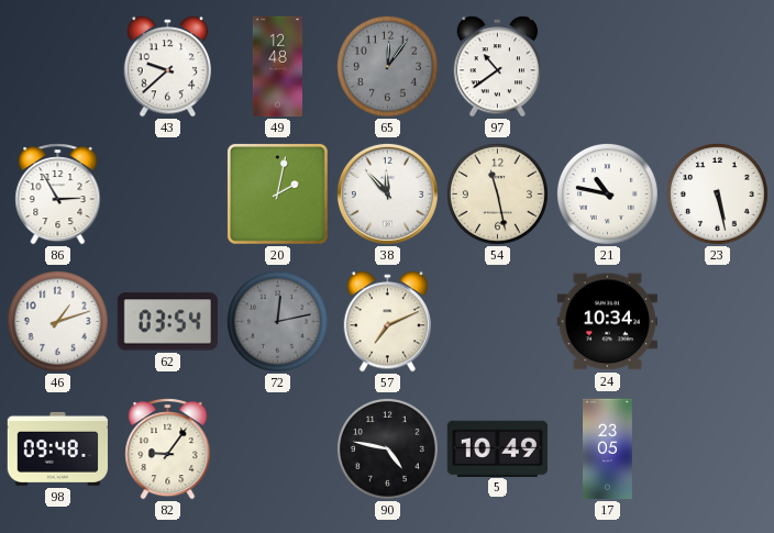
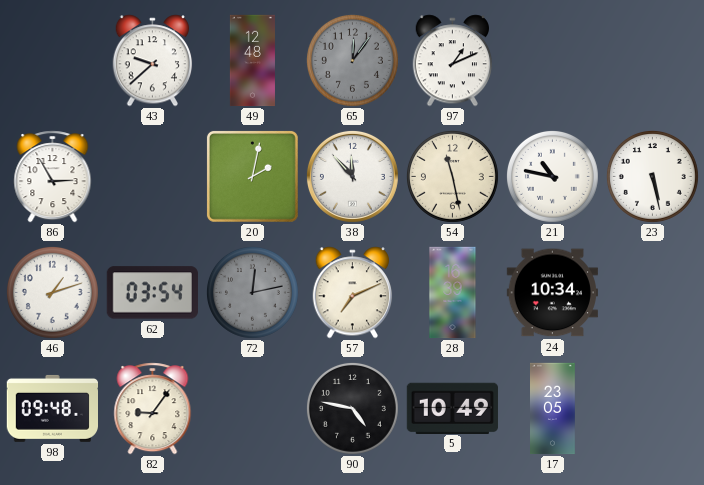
97: 10:39 -> 1:11
28: none -> 16:39
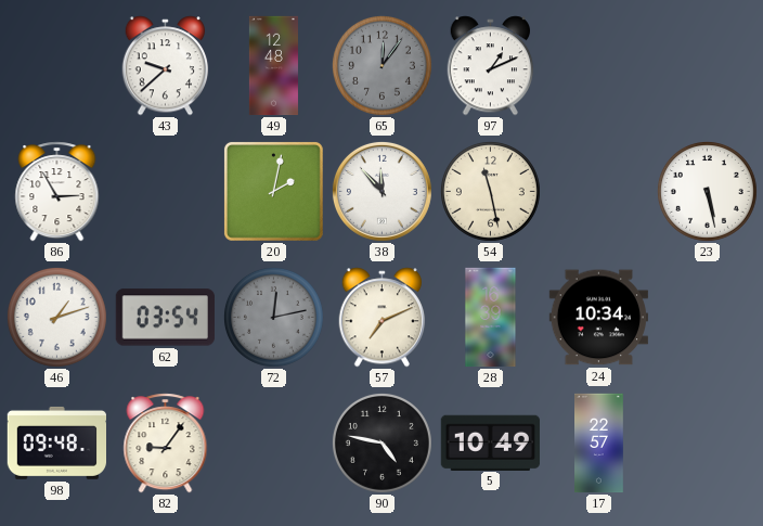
21: 10:47 -> none
17: 23:05 -> 22:57
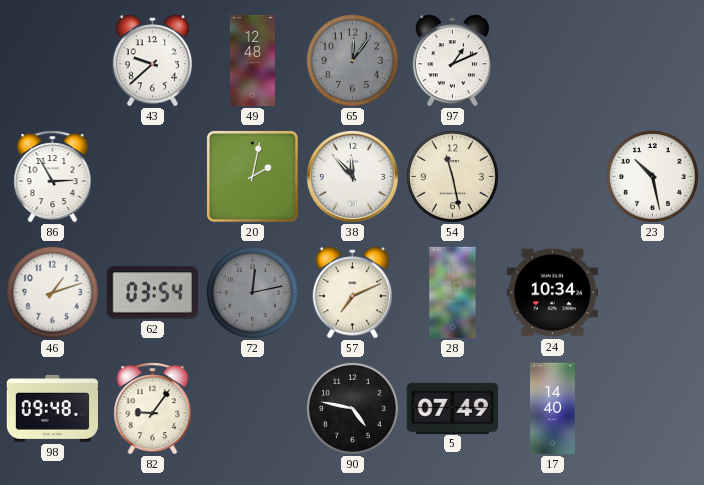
23: 5:28 -> 10:28
5: 10:49 -> 07:49
17: 22:57 -> 14:40
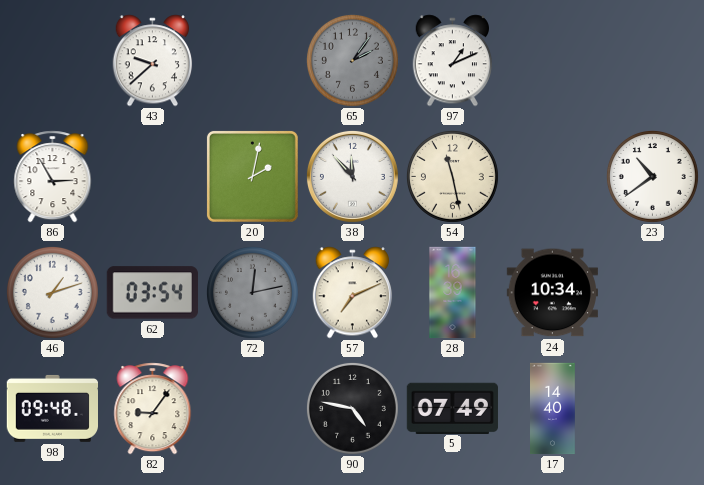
49: 12:48 -> none
65: 12:06 -> 2:06
23: 10:28 -> 10:39
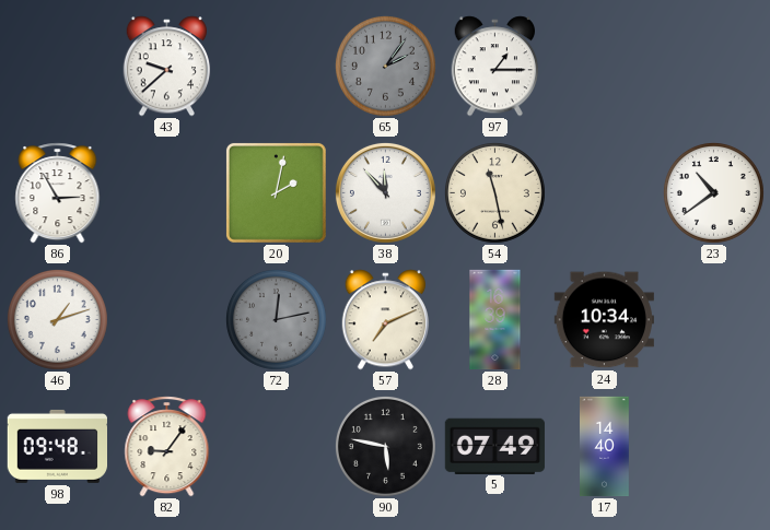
97: 1:11 -> 1:15
62: 03:54 -> none
90: 4:47 -> 5:47
